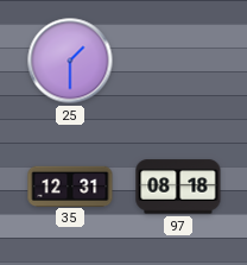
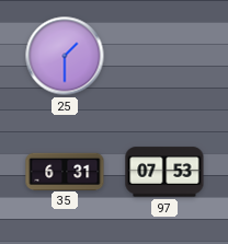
35: 12:31 -> 6:31
97: 08:18 -> 07:53
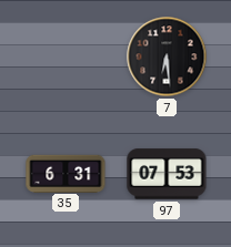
25: 1:30 -> none
7: none -> 6:29
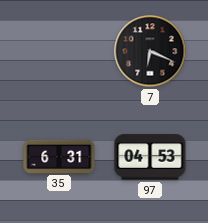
7: 6:29 -> 6:19
97: 07:53 -> 04:53
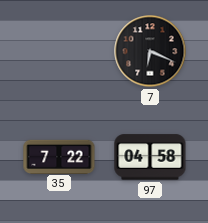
35: 6:31 -> 7:22
97: 04:53 -> 04:58
